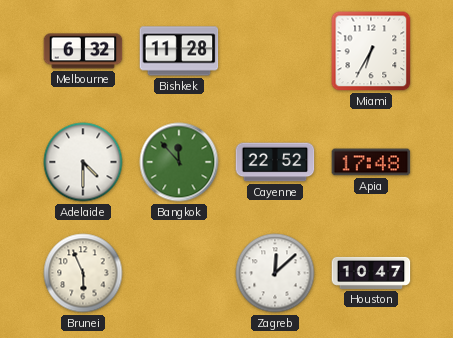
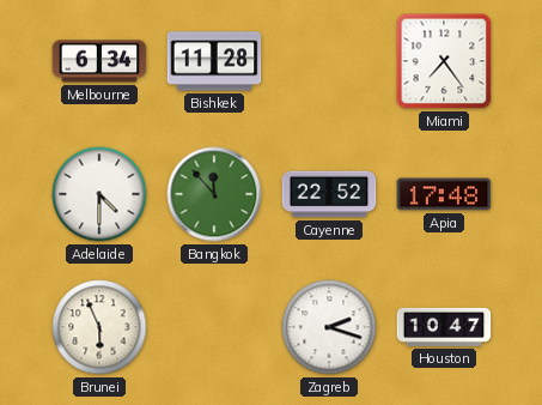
Melbourne: 6:32 -> 6:34
Miami: 6:35 -> 7:24
Zagreb: 12:08 -> 2:18
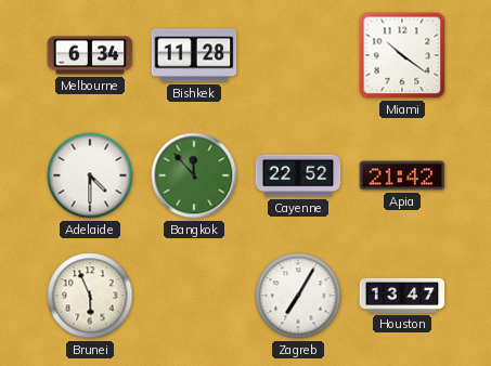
Miami: 7:24 -> 10:21
Apia: 17:48 -> 21:42
Zagreb: 2:18 -> 7:05
Houston: 10:47 -> 13:47
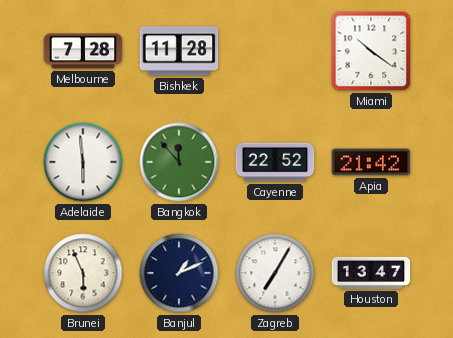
Melbourne: 6:34 -> 7:28
Adelaide: 4:30 -> 5:59
Banjul: none -> 1:11
